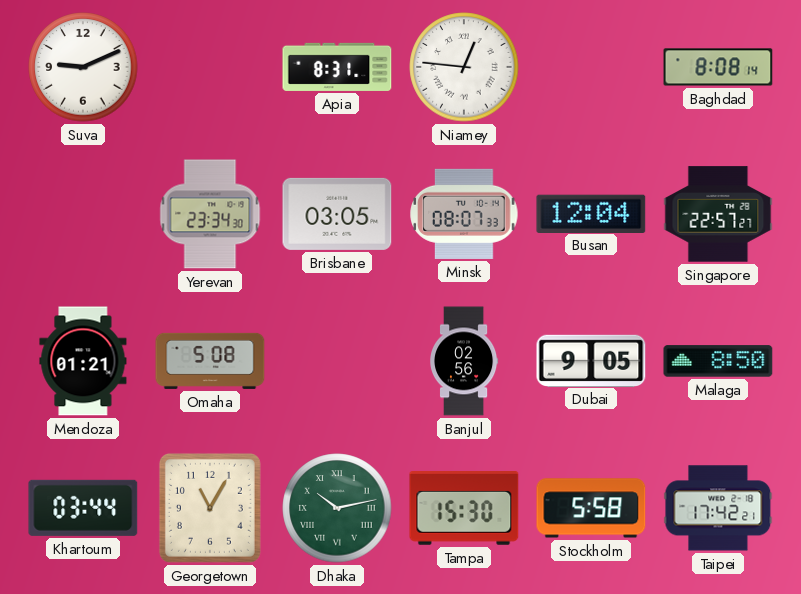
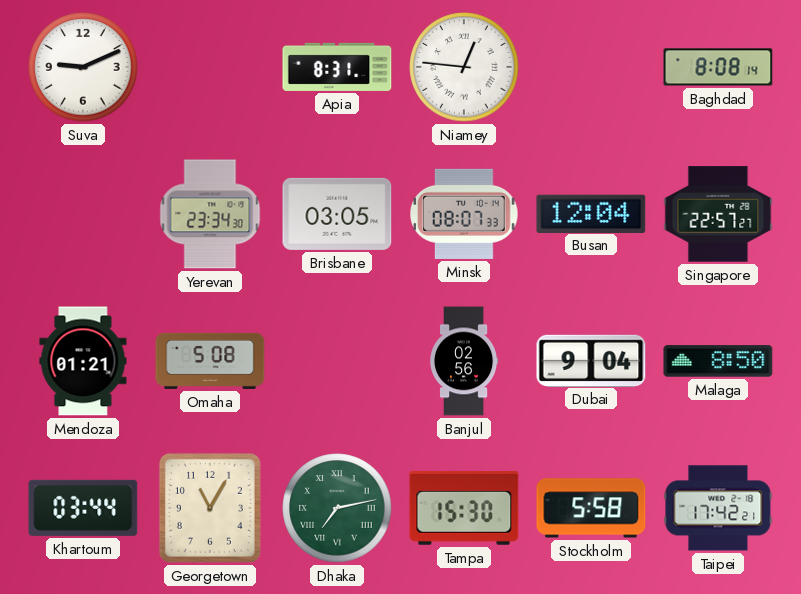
Dubai: 9:05 -> 9:04
Dhaka: 10:13 -> 7:13
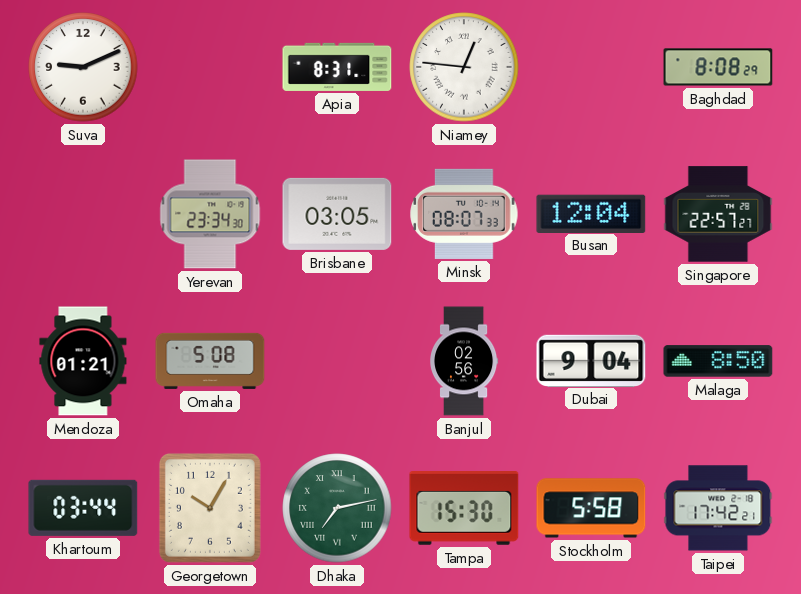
Baghdad: 8:08:14 -> 8:08:29
Georgetown: 11:05 -> 10:05
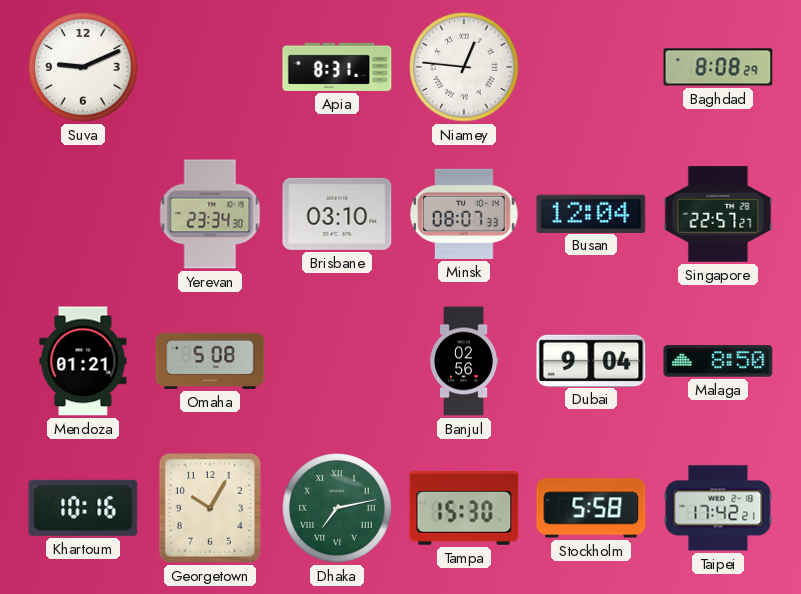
Brisbane: 03:05 -> 03:10
Khartoum: 03:44 -> 10:16
